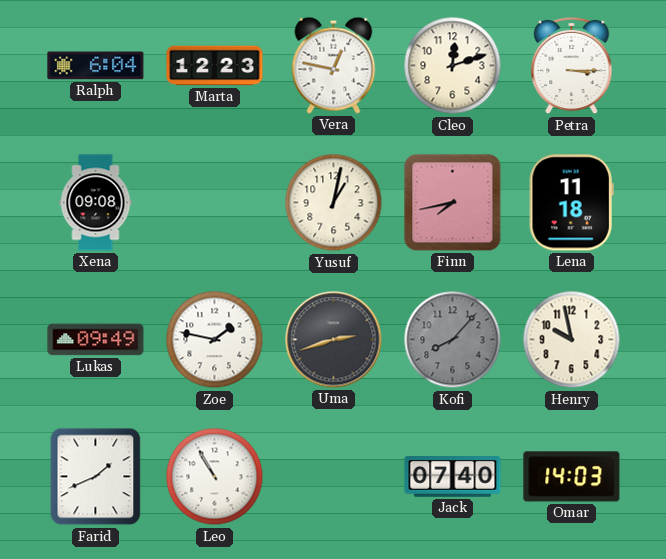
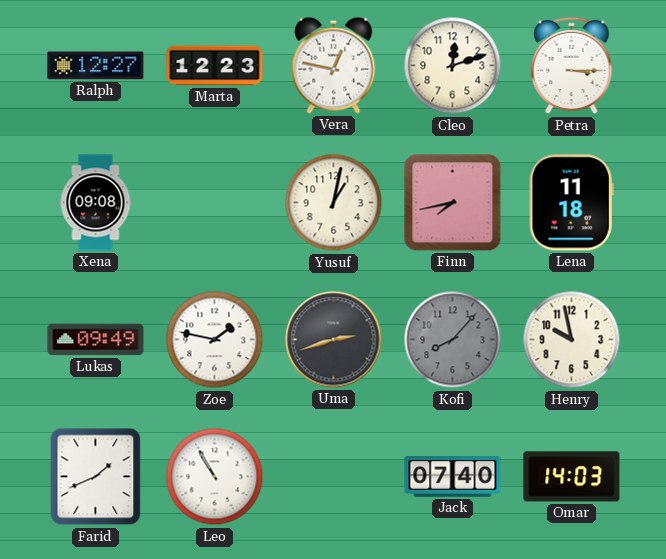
Ralph: 6:04 -> 12:27
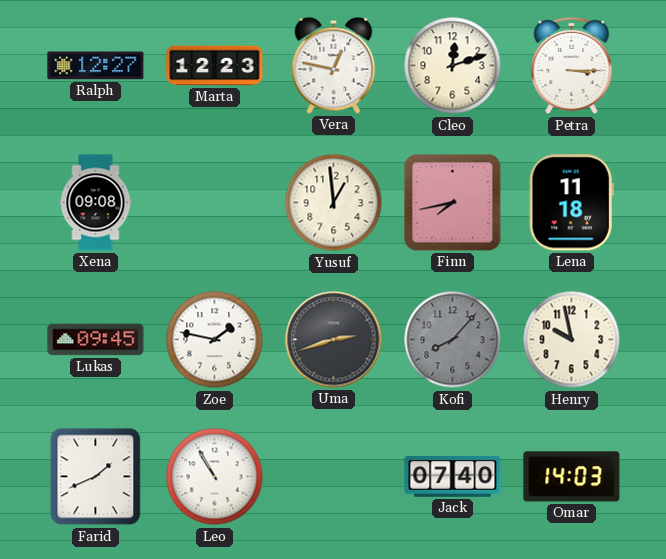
Yusuf: 1:02 -> 12:59
Lukas: 09:49 -> 09:45
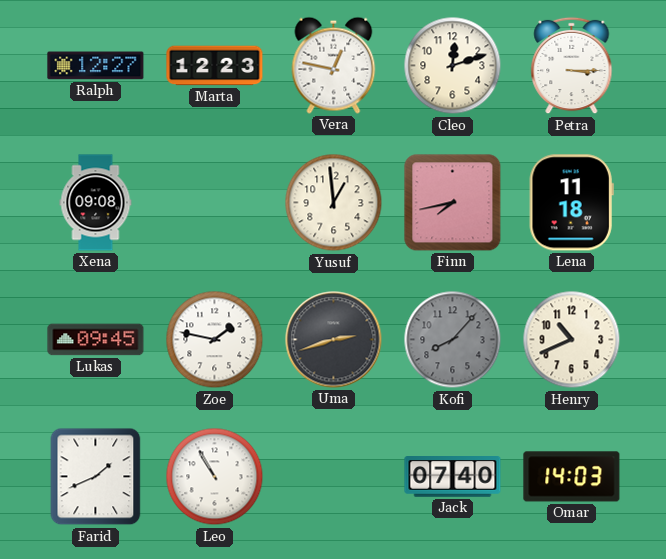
Henry: 9:58 -> 10:41
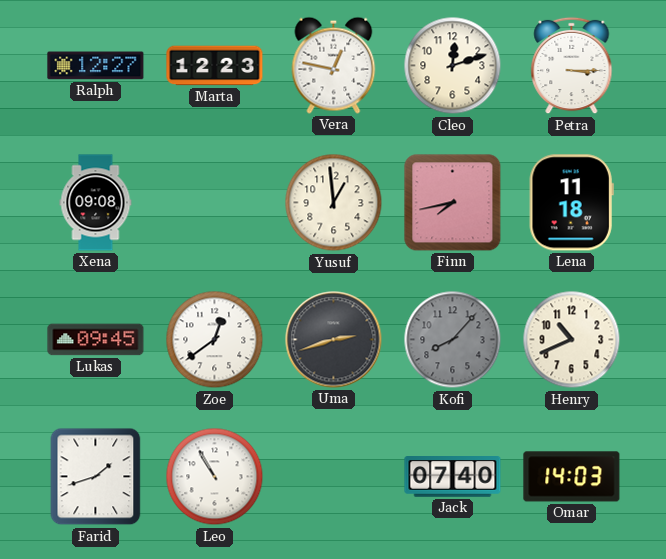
Zoe: 1:47 -> 12:39
Farid: 1:41 -> 1:42
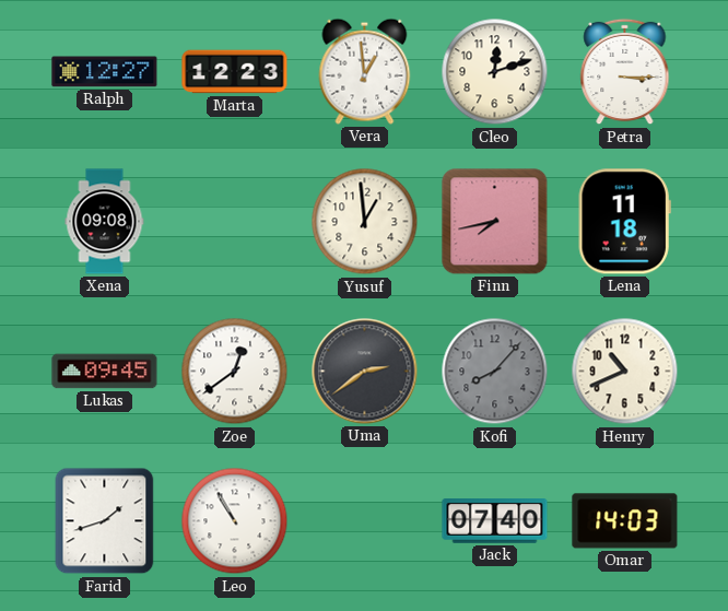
Vera: 12:47 -> 12:59
Uma: 2:42 -> 2:39
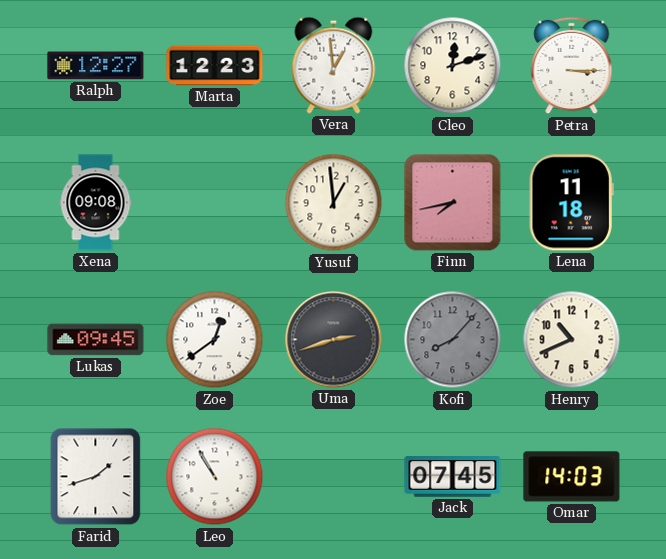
Uma: 2:39 -> 2:42
Jack: 07:40 -> 07:45
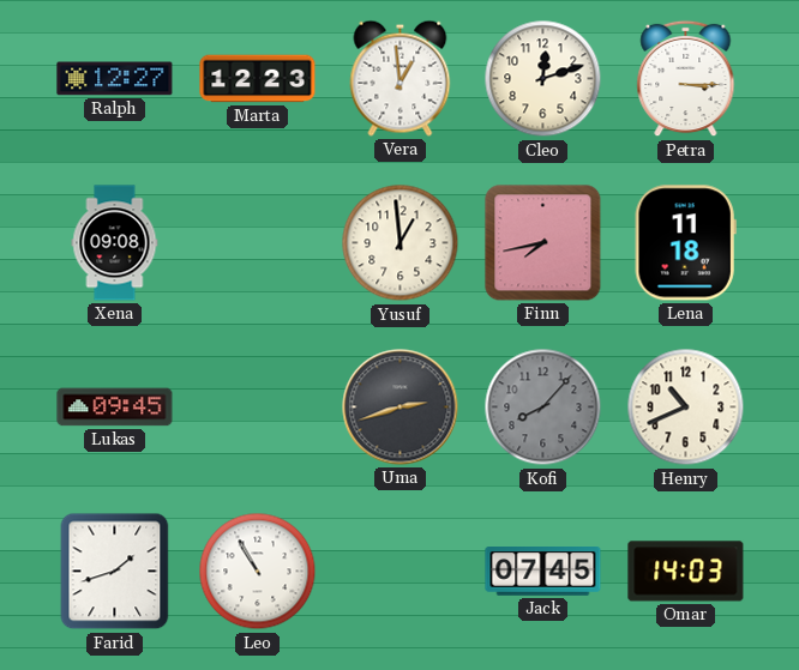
Zoe: 12:39 -> none
